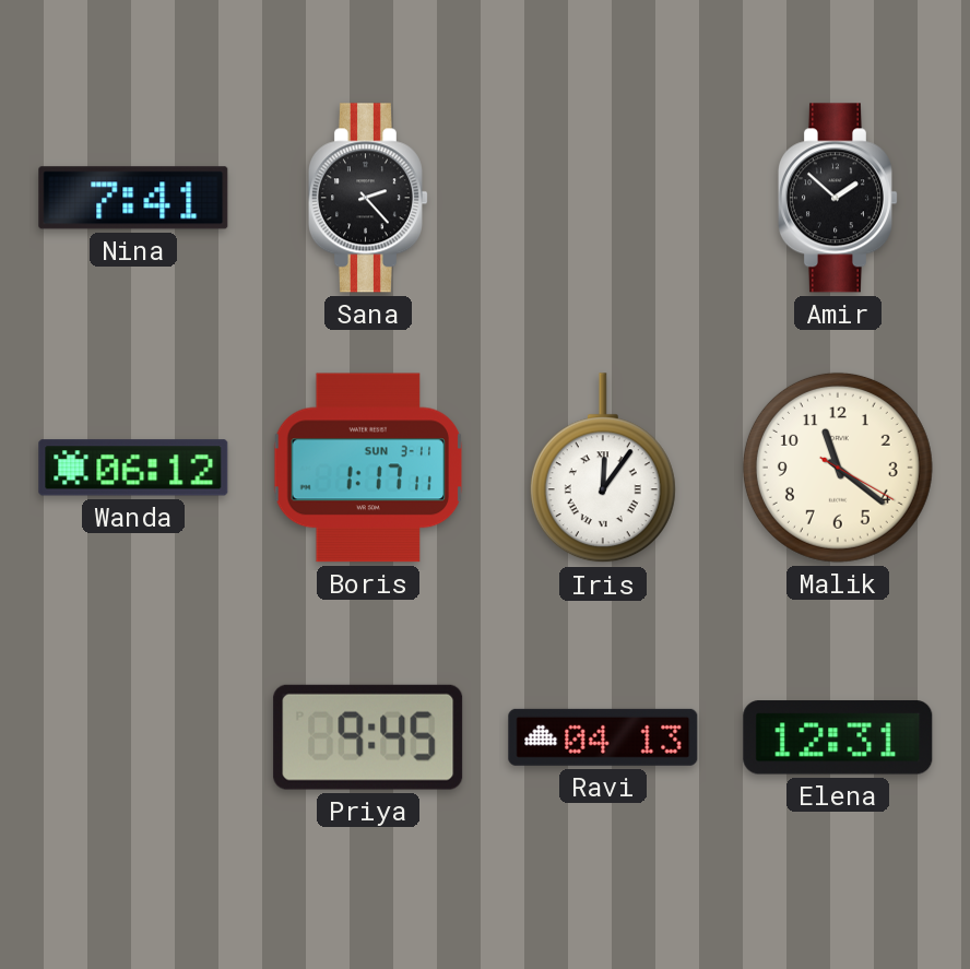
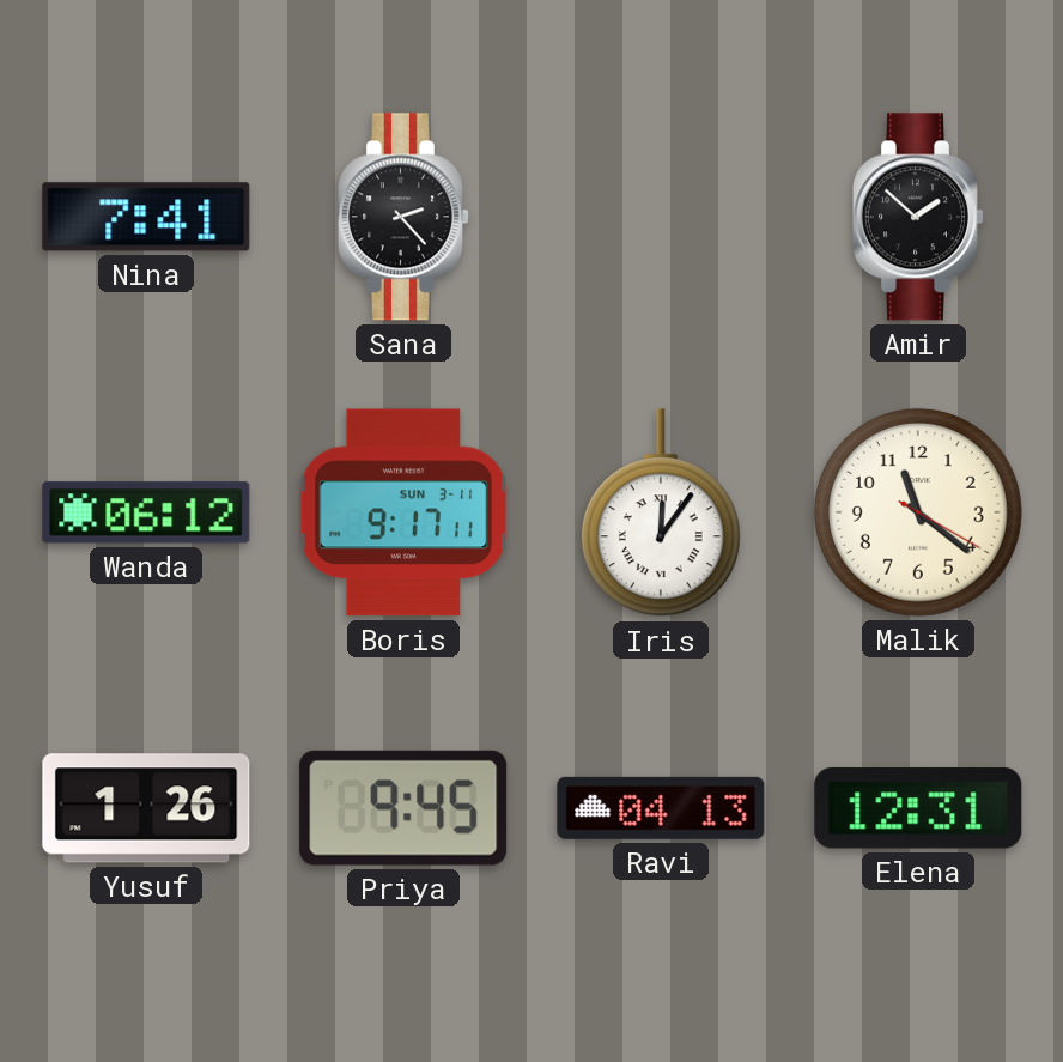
Boris: 1:17 -> 9:17
Yusuf: none -> 1:26
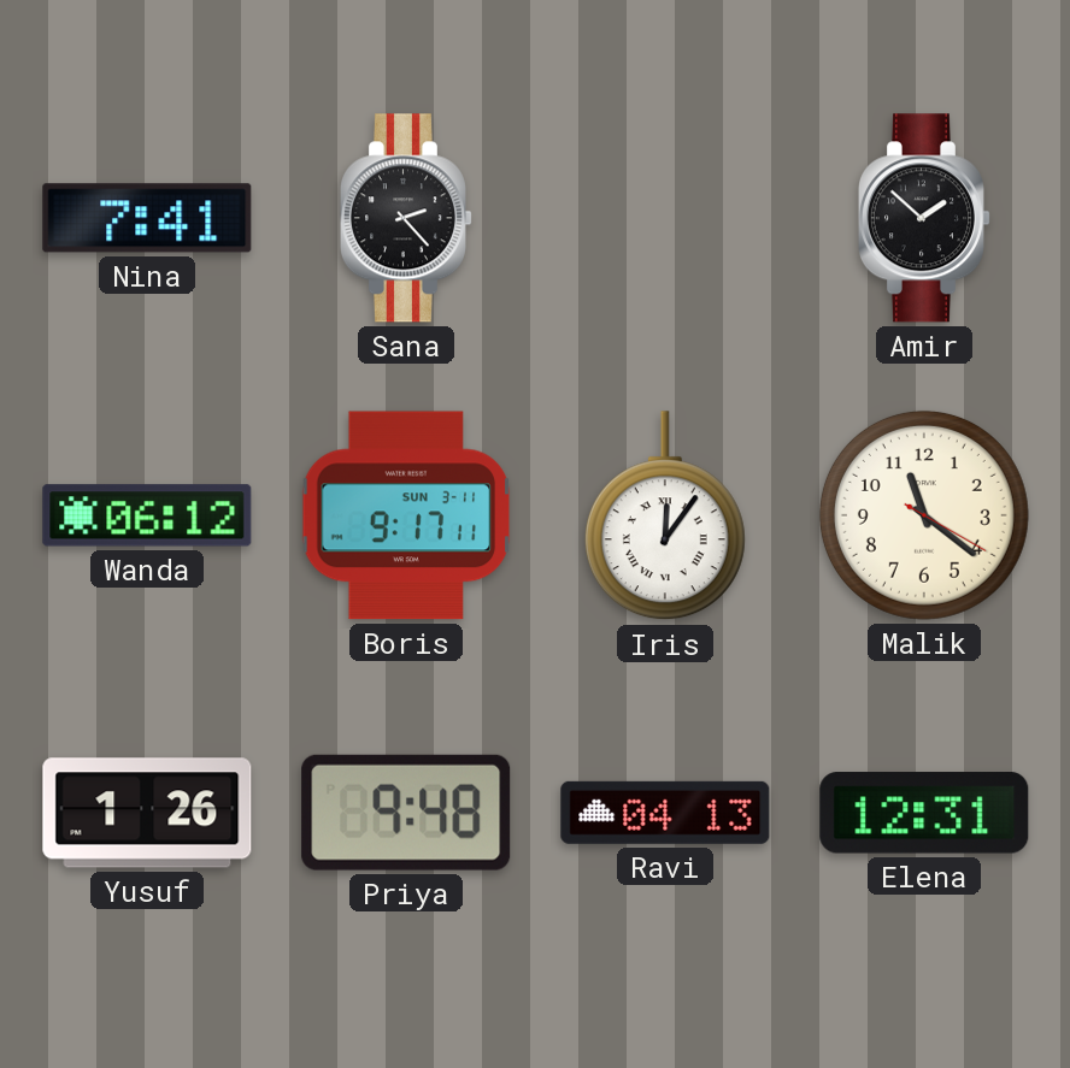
Priya: 9:45 -> 9:48
